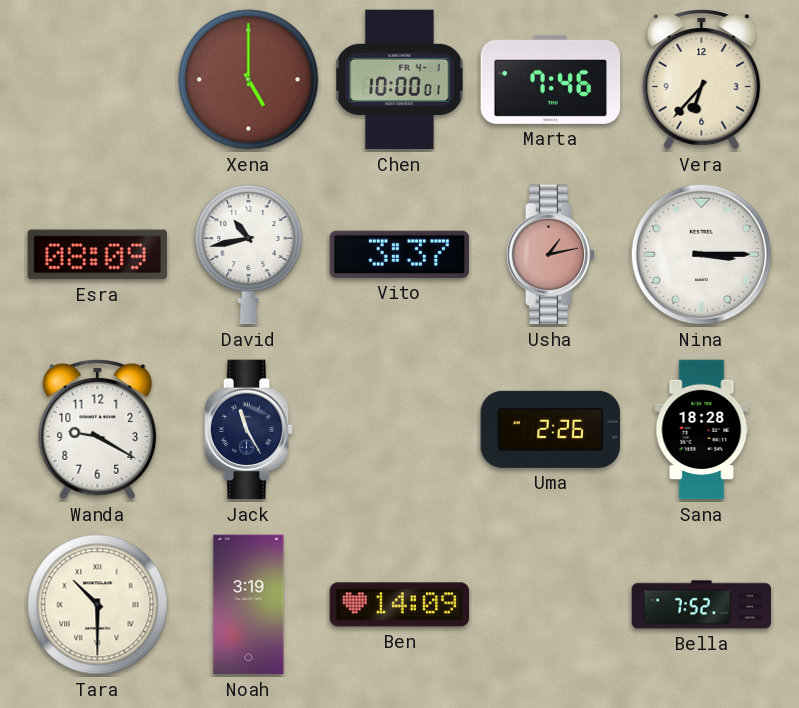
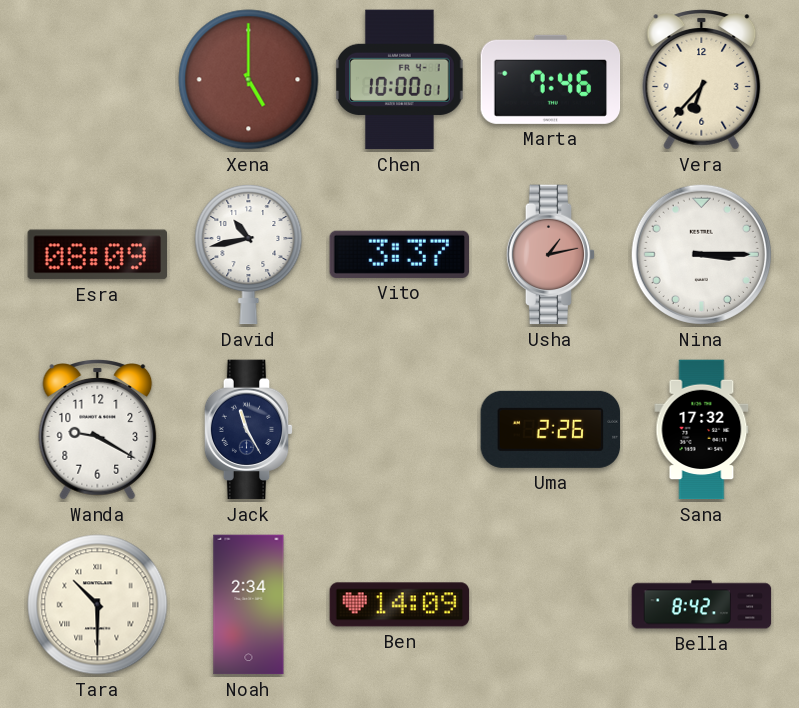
Sana: 18:28 -> 17:32
Noah: 3:19 -> 2:34
Bella: 7:52 -> 8:42
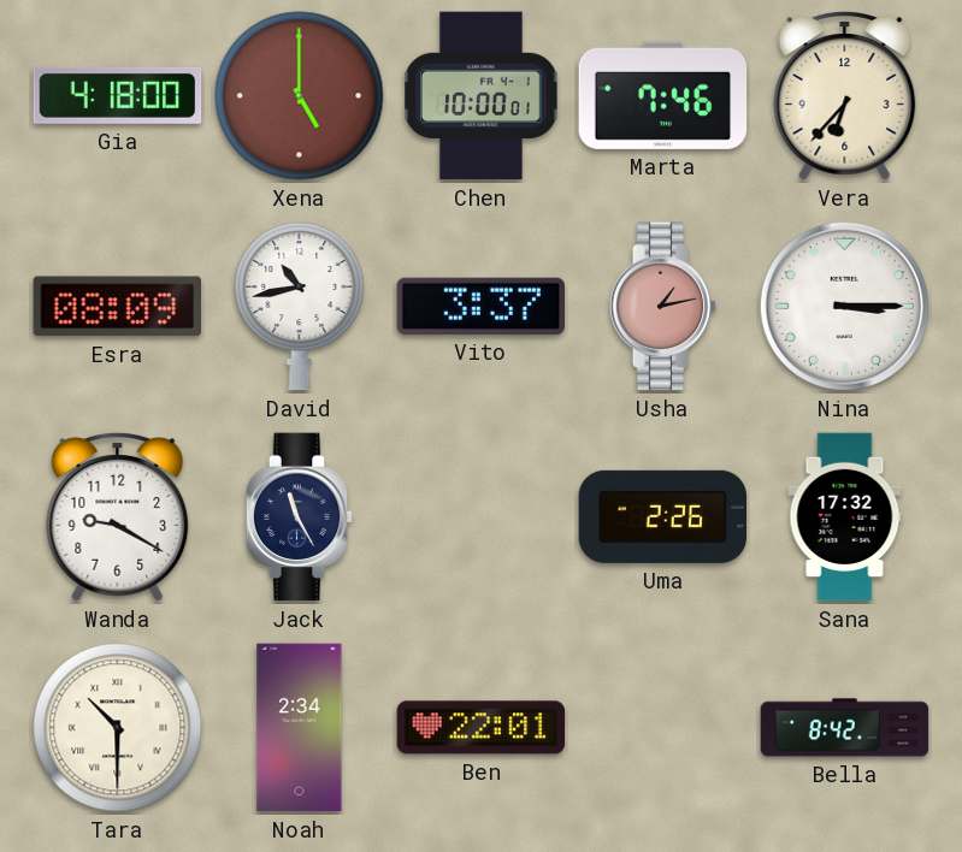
Gia: none -> 4:18
Ben: 14:09 -> 22:01
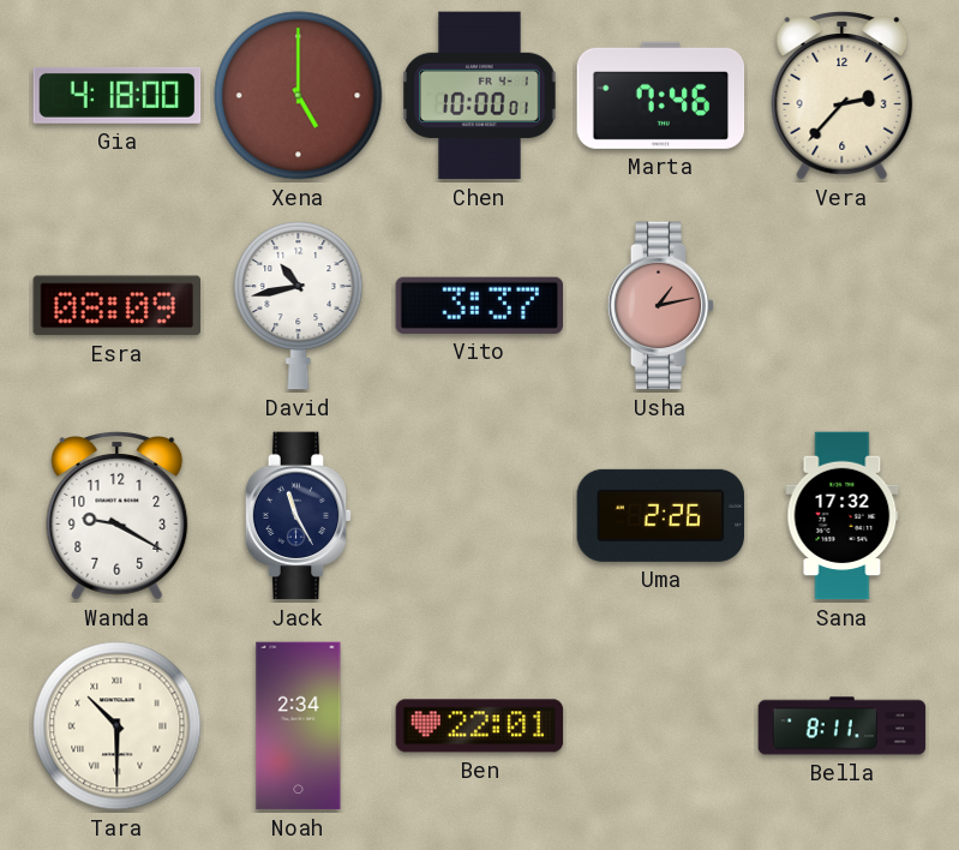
Vera: 6:37 -> 2:37
Nina: 3:15 -> none
Bella: 8:42 -> 8:11
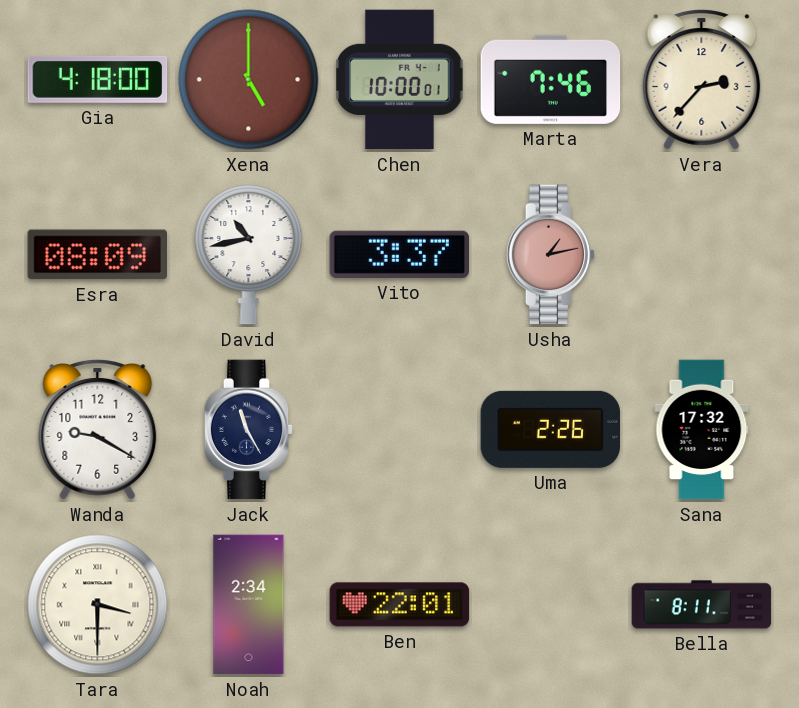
Tara: 10:30 -> 3:30
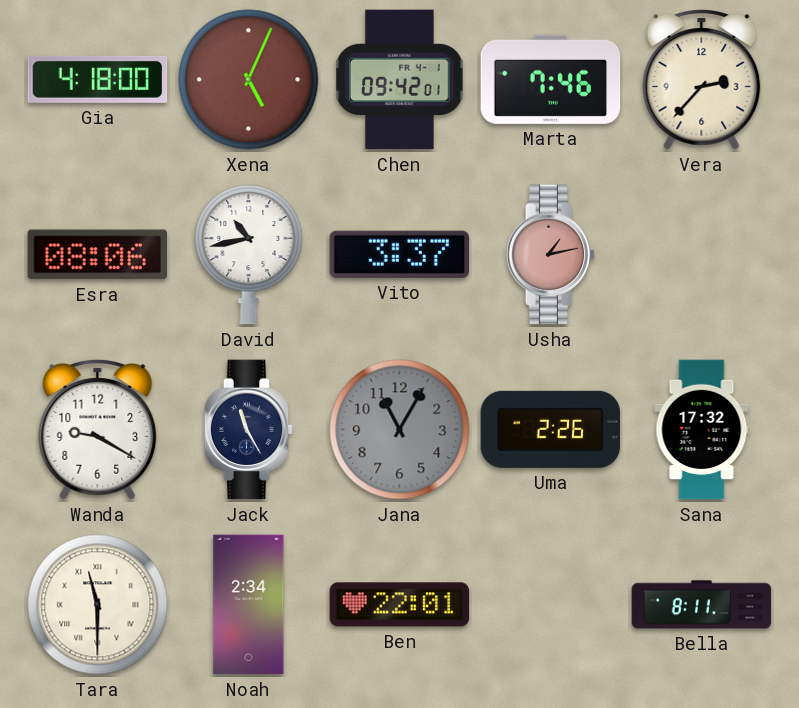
Xena: 5:00 -> 5:04
Chen: 10:00 -> 09:42
Esra: 08:09 -> 08:06
Jana: none -> 11:05
Tara: 3:30 -> 11:30
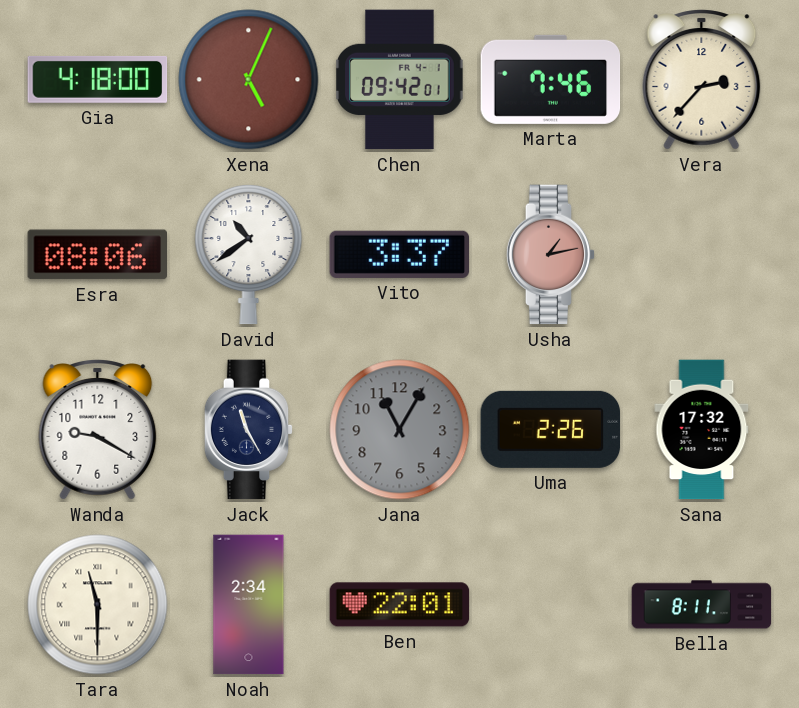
David: 10:43 -> 10:39
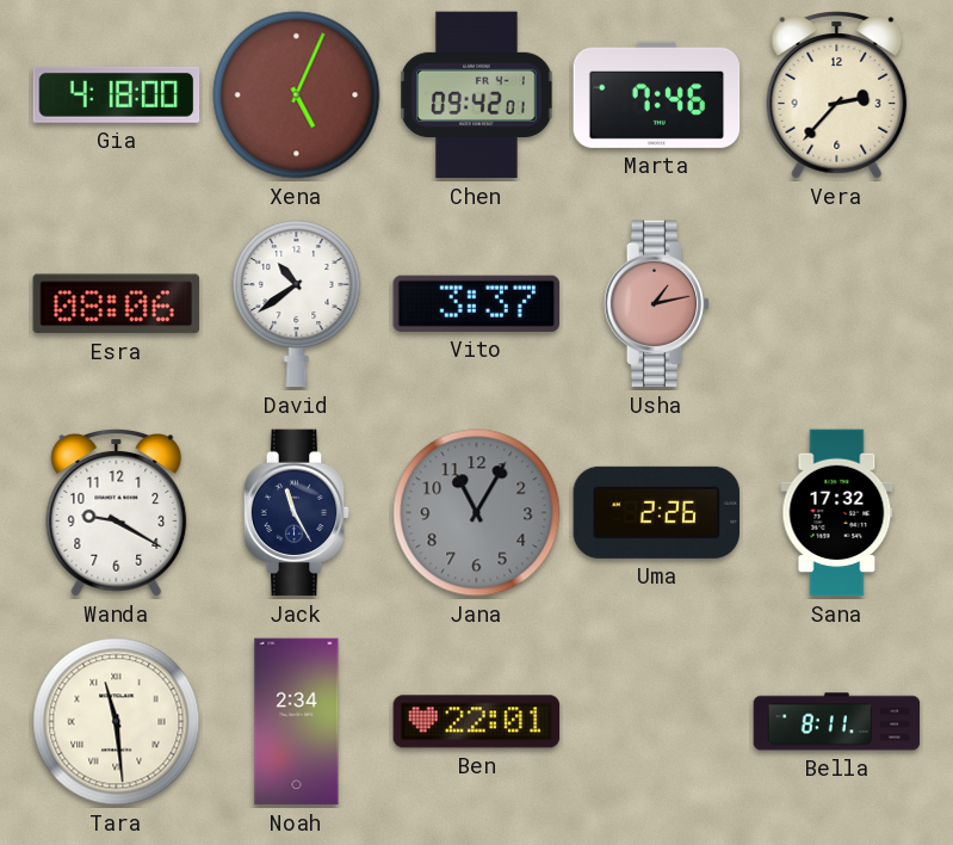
Tara: 11:30 -> 11:29
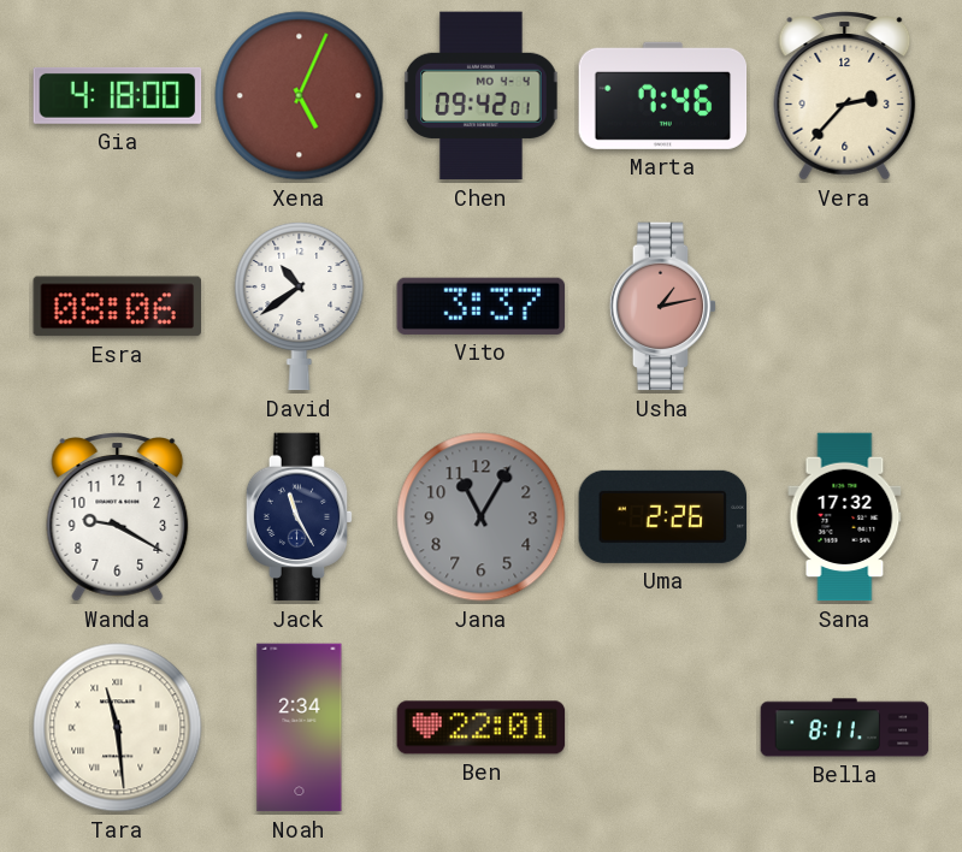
Chen date: FR 4-1 -> MO 4-4
